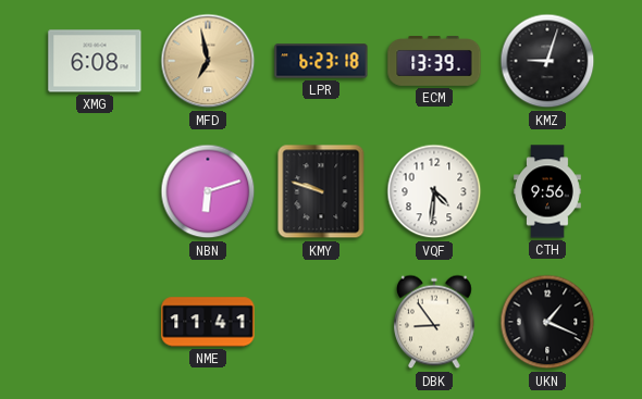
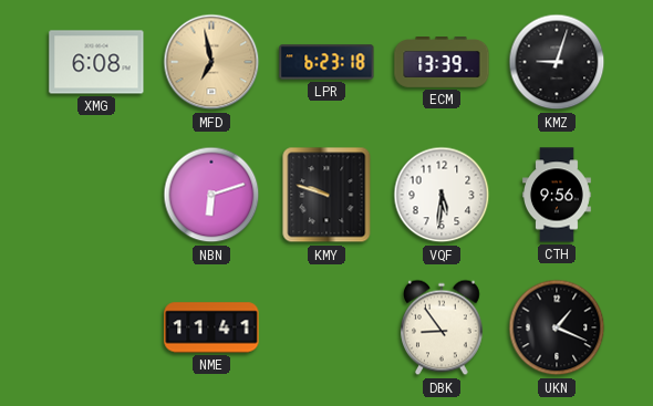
VQF: 4:31 -> 5:31
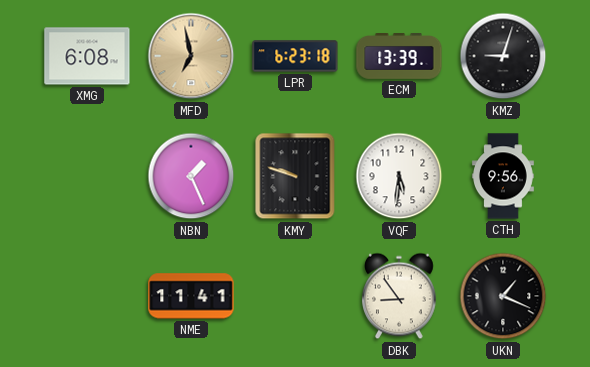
NBN: 6:12 -> 1:26
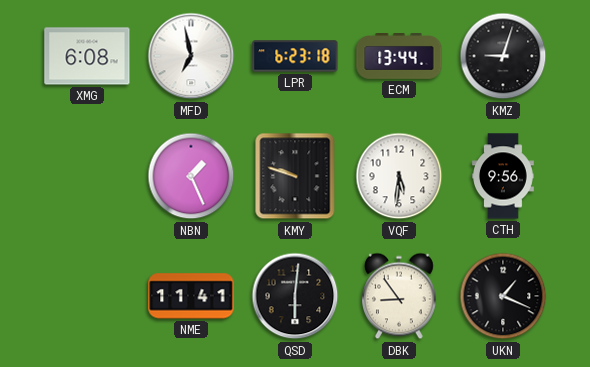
MFD dial: champagne -> white
ECM: 13:39 -> 13:44
QSD: none -> 6:01
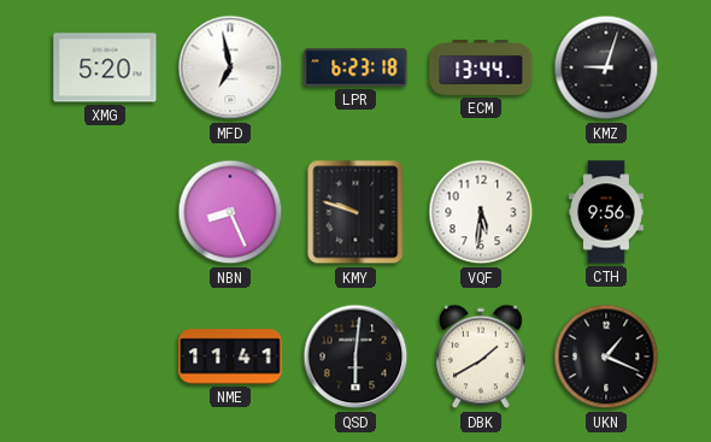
XMG: 6:08 -> 5:20
NBN: 1:26 -> 8:26
DBK: 8:54 -> 1:40
